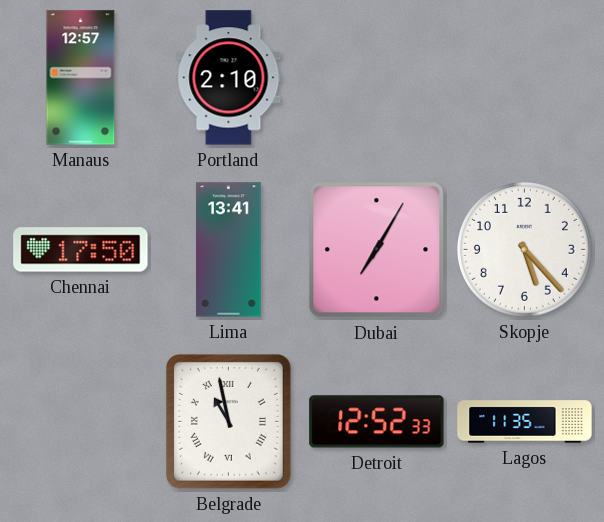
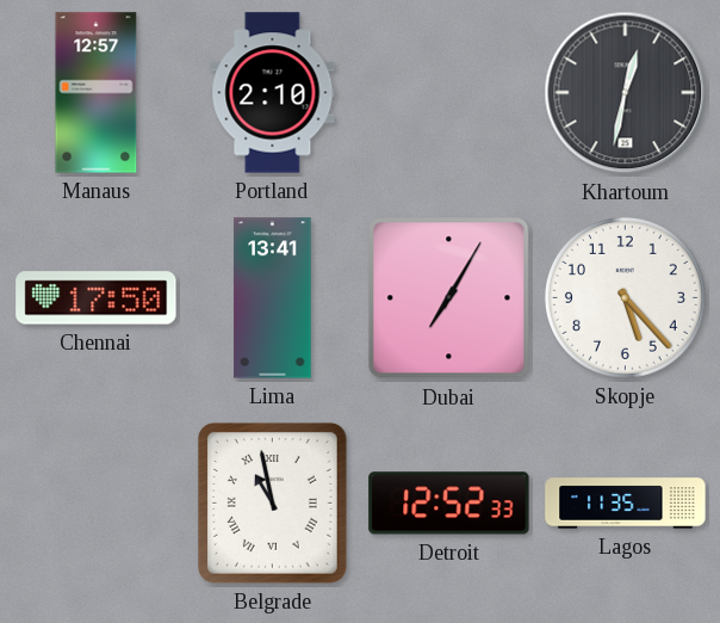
Khartoum: none -> 12:32
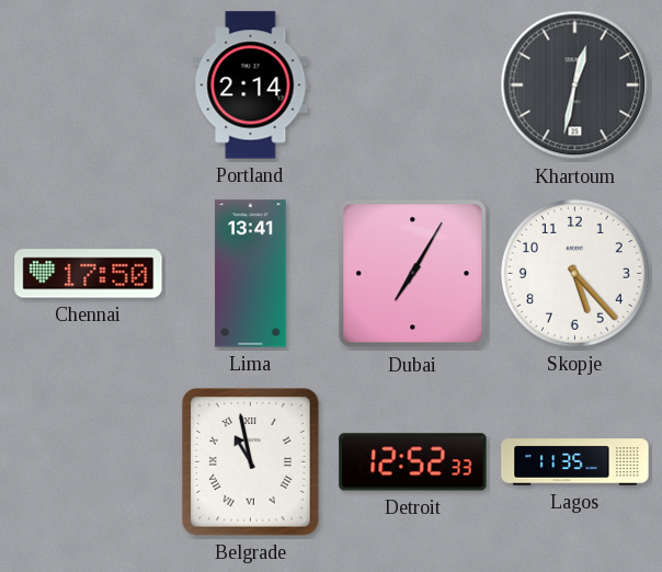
Manaus: 12:57 -> none
Portland: 2:10 -> 2:14
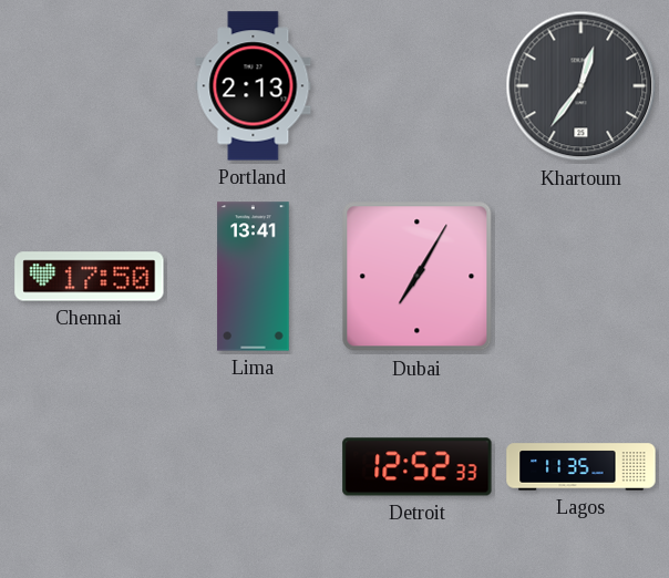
Portland: 2:14 -> 2:13
Khartoum: 12:32 -> 12:36
Skopje: 5:23 -> none
Belgrade: 10:58 -> none
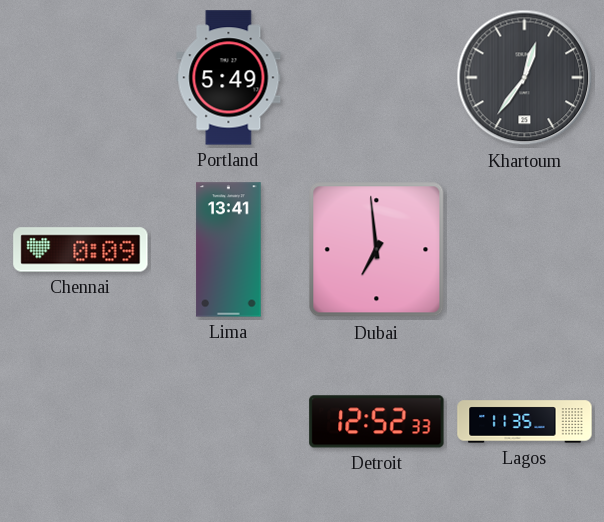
Portland: 2:13 -> 5:49
Chennai: 17:50 -> 0:09
Dubai: 7:05 -> 6:59
